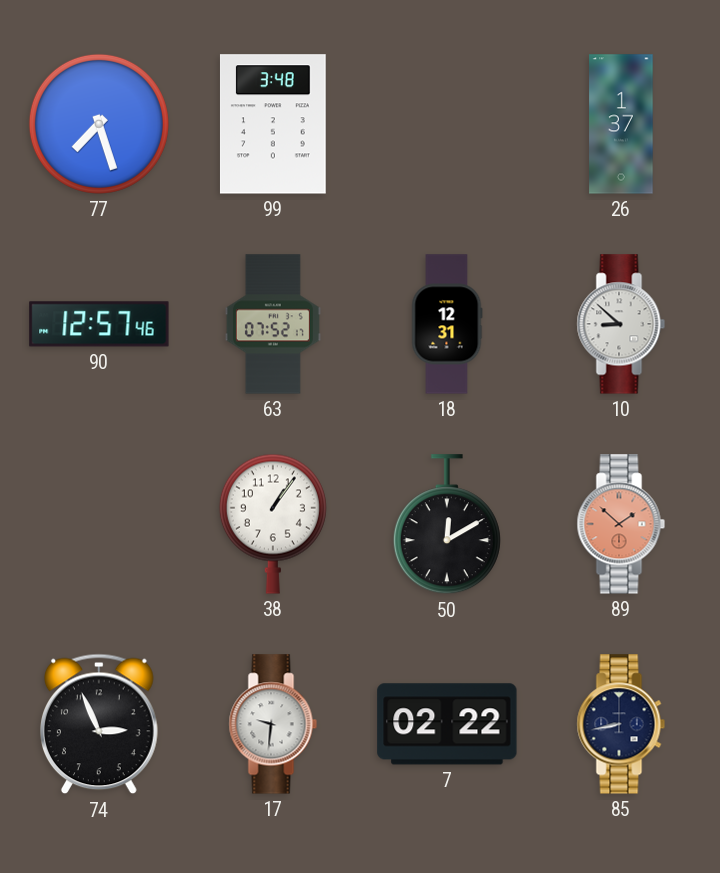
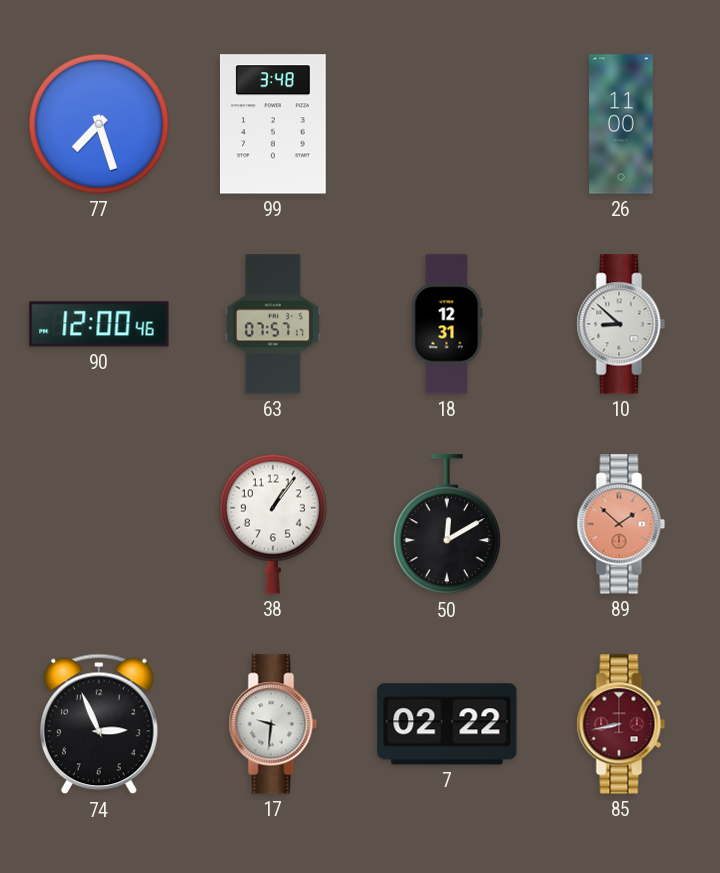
26: 1:37 -> 11:00
90: 12:57 -> 12:00
63: 07:52 -> 07:57
85 dial: navy -> burgundy
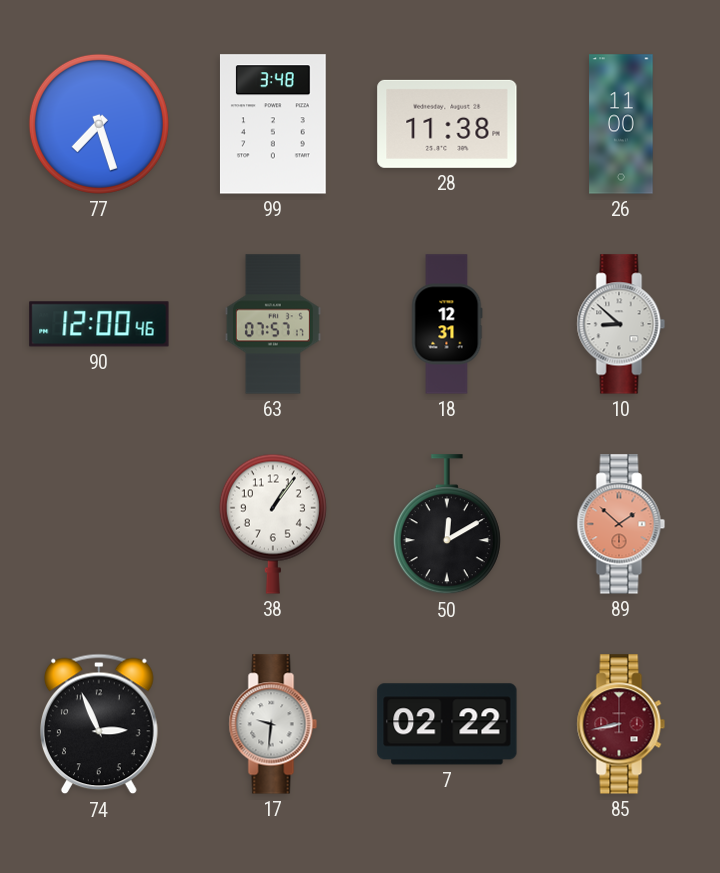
28: none -> 11:38
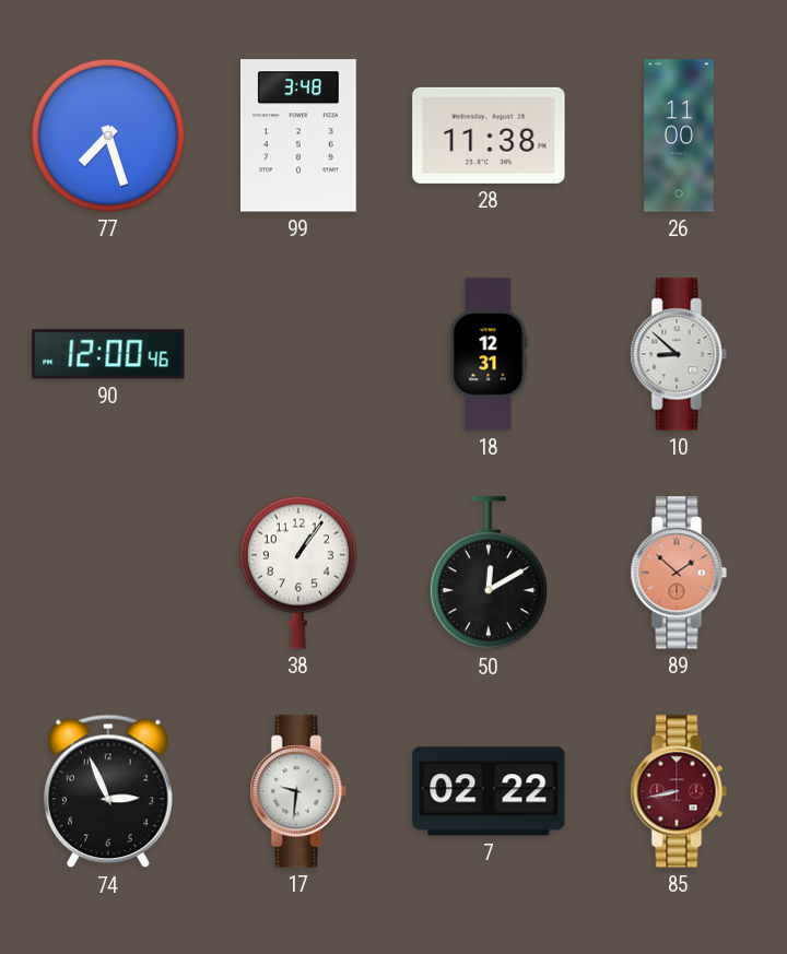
63: 07:57 -> none
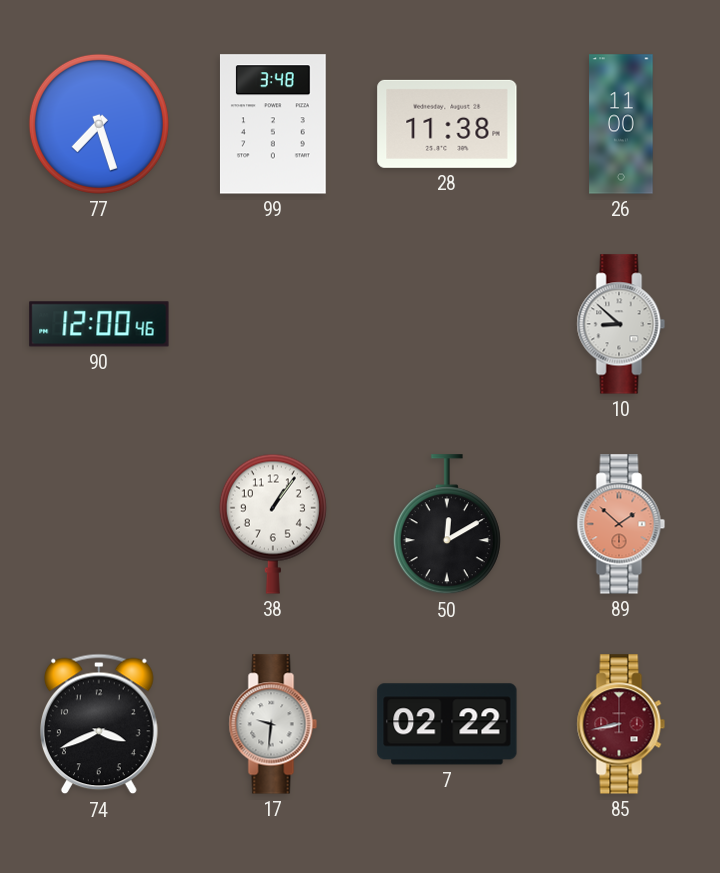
18: 12:31 -> none
74: 2:56 -> 3:41
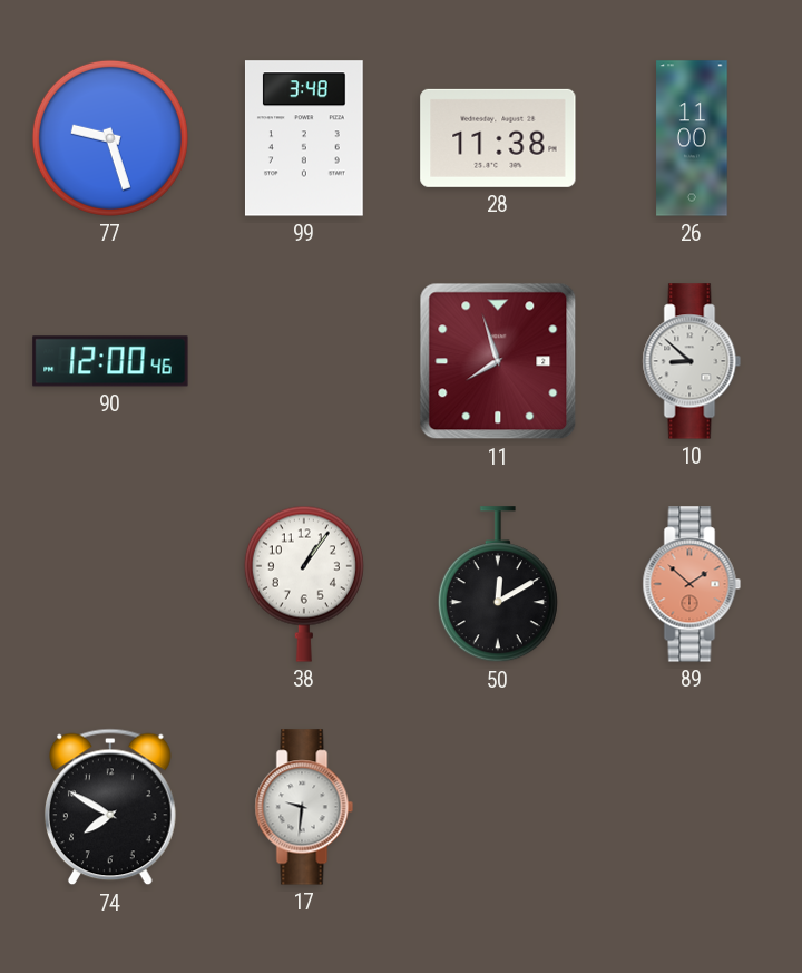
77: 7:27 -> 9:27
11: none -> 7:57
74: 3:41 -> 7:50
7: 02:22 -> none
85: 8:43 -> none
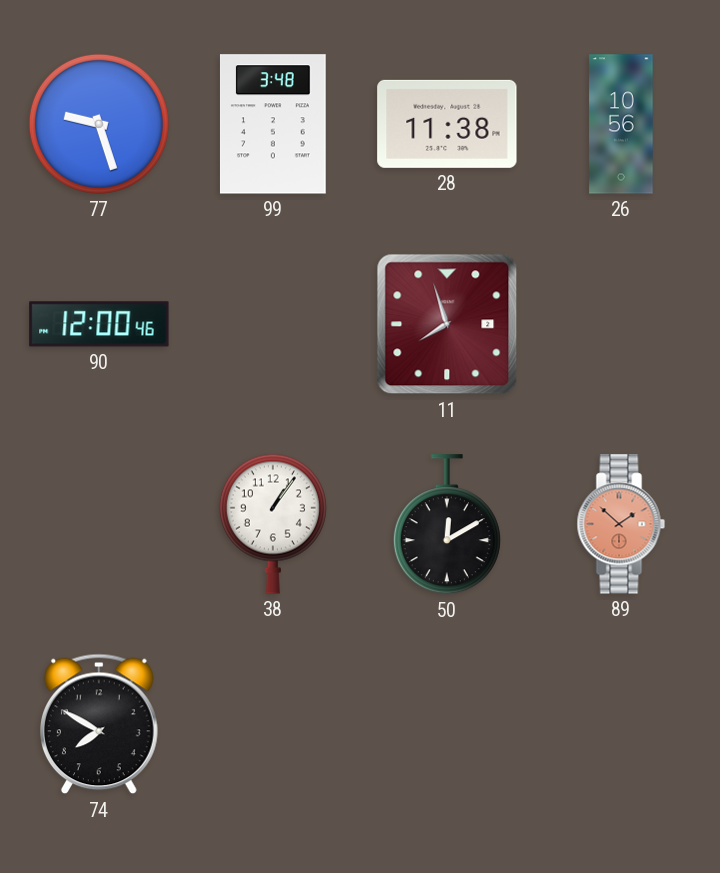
26: 11:00 -> 10:56
10: 8:52 -> none
17: 9:31 -> none
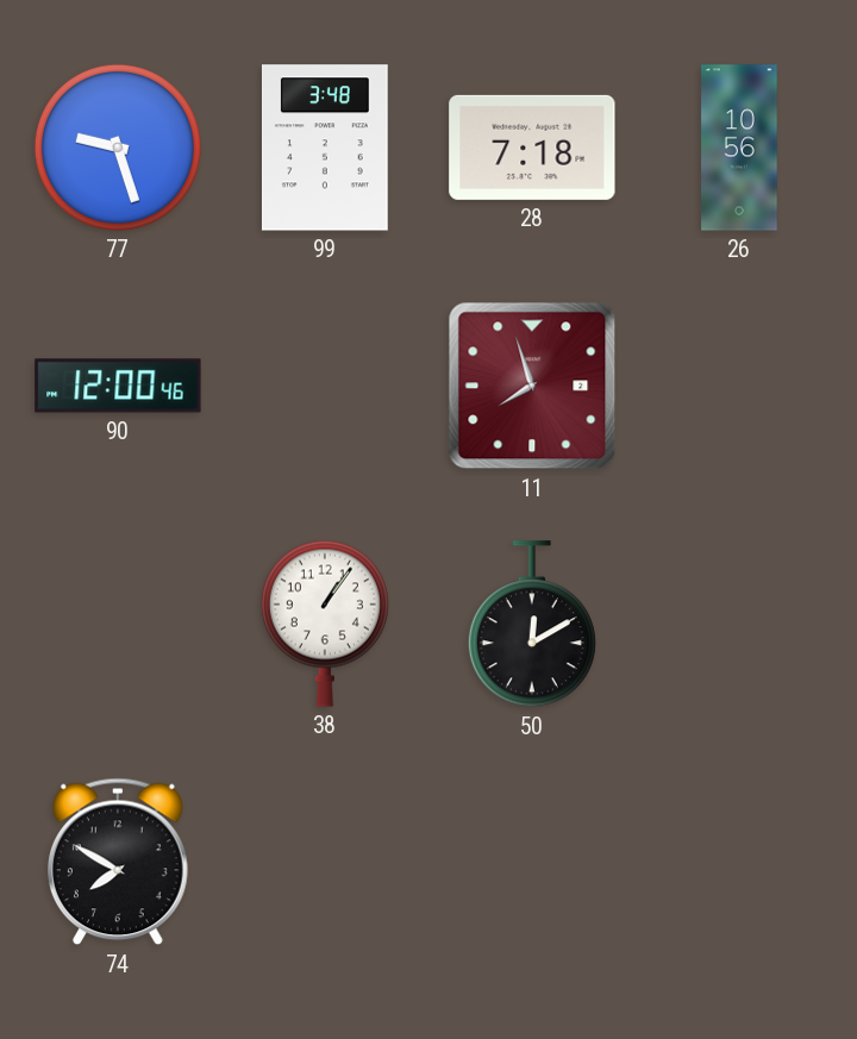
28: 11:38 -> 7:18
89: 1:52 -> none
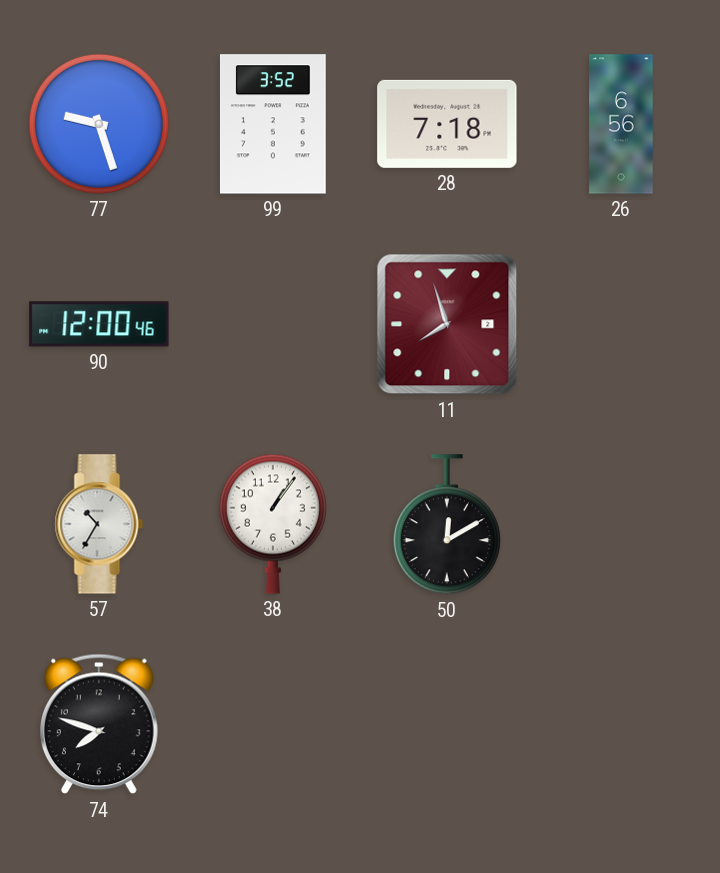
99: 3:48 -> 3:52
26: 10:56 -> 6:56
57: none -> 10:35
74: 7:50 -> 7:48
